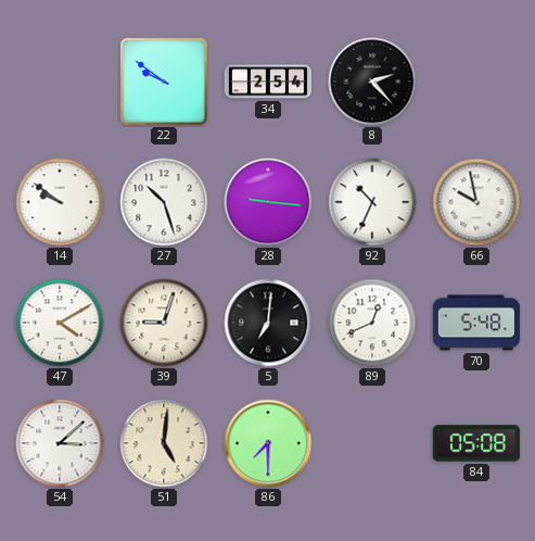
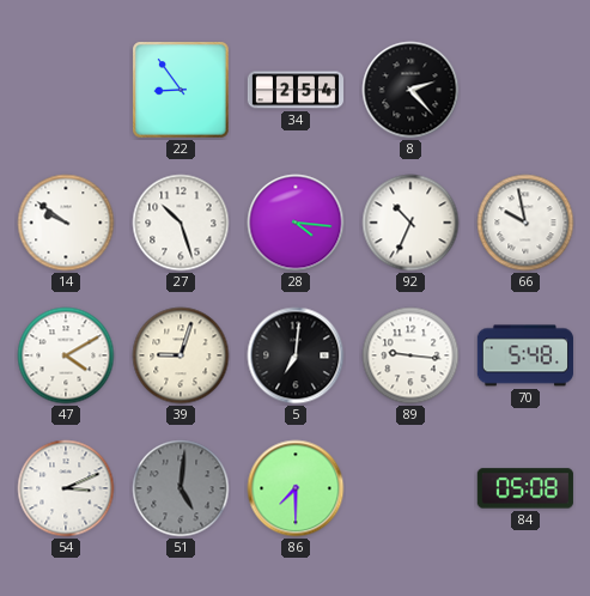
22: 9:51 -> 8:54
28: 9:16 -> 4:16
89: 12:41 -> 9:16
54: 3:08 -> 3:11
51 dial: cream -> grey
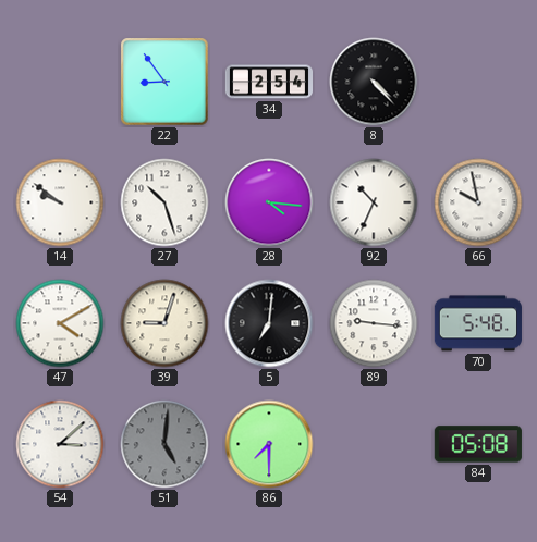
8: 2:23 -> 4:23
54: 3:11 -> 3:08
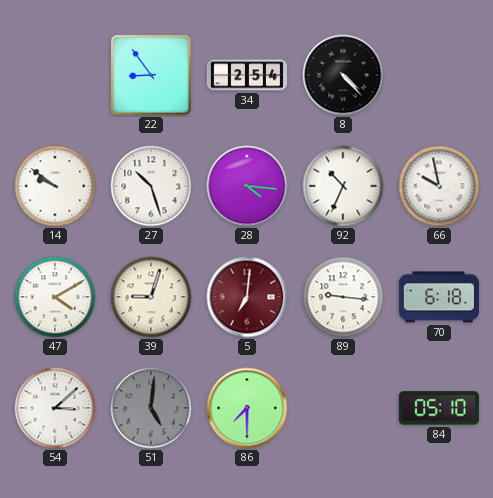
5 dial: black -> burgundy
70: 5:48 -> 6:18
84: 05:08 -> 05:10
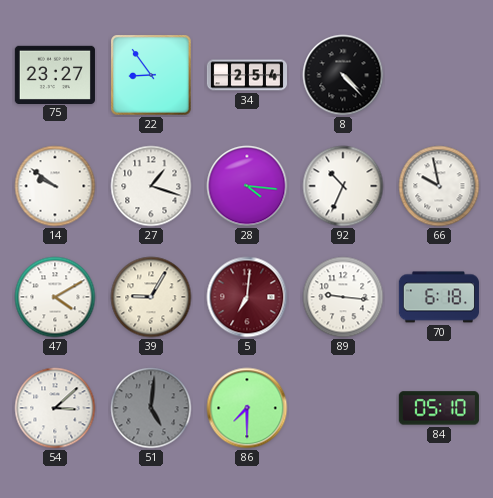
75: none -> 23:27
27: 10:27 -> 1:18
39: 9:03 -> 9:05
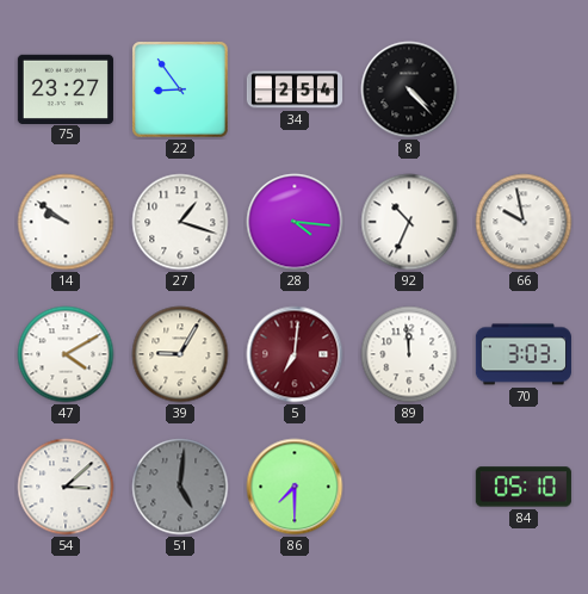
89: 9:16 -> 11:59
70: 6:18 -> 3:03
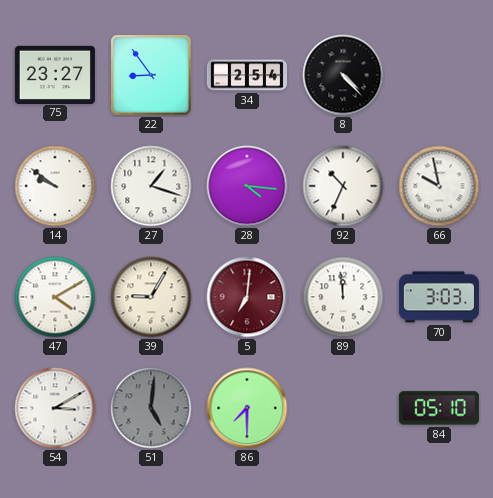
54: 3:08 -> 3:10
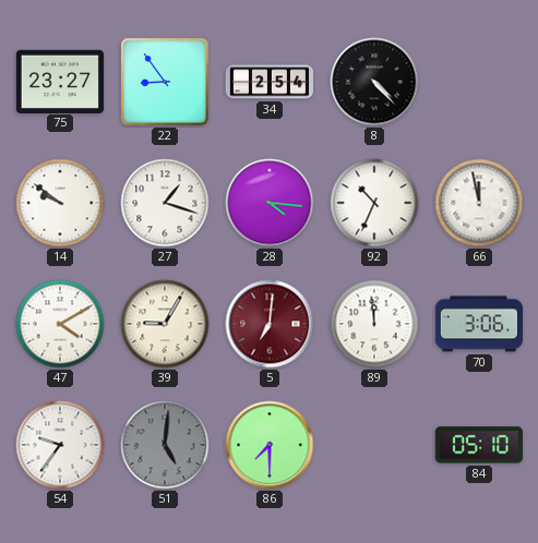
66: 9:58 -> 11:58
70: 3:03 -> 3:06
54: 3:10 -> 9:36
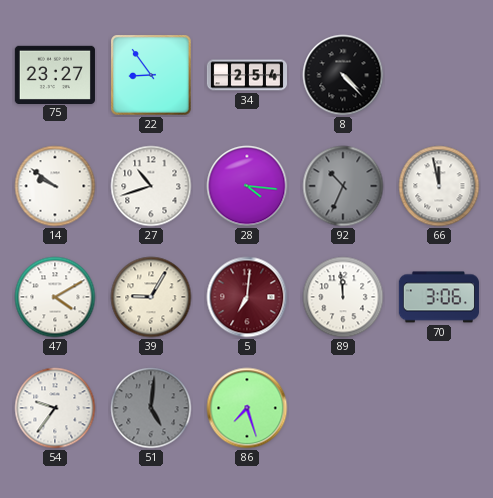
27: 1:18 -> 10:42
92 dial: white -> grey
86: 7:30 -> 7:27
84: 05:10 -> none
